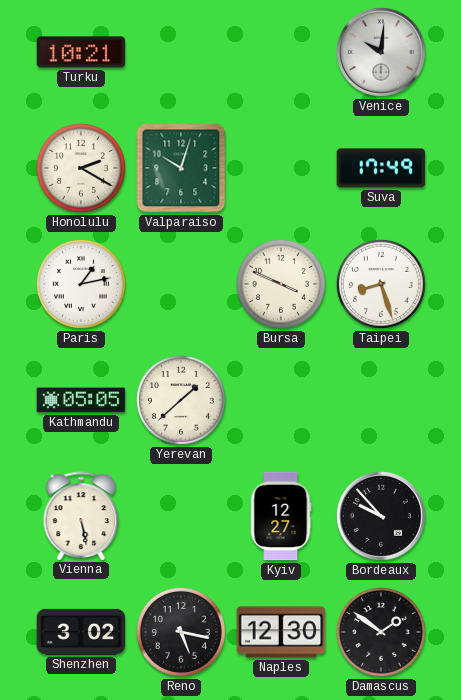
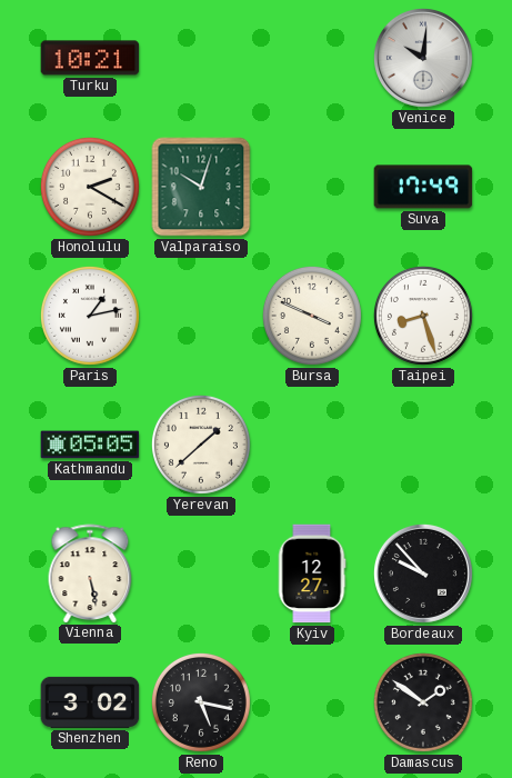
Naples: 12:30 -> none
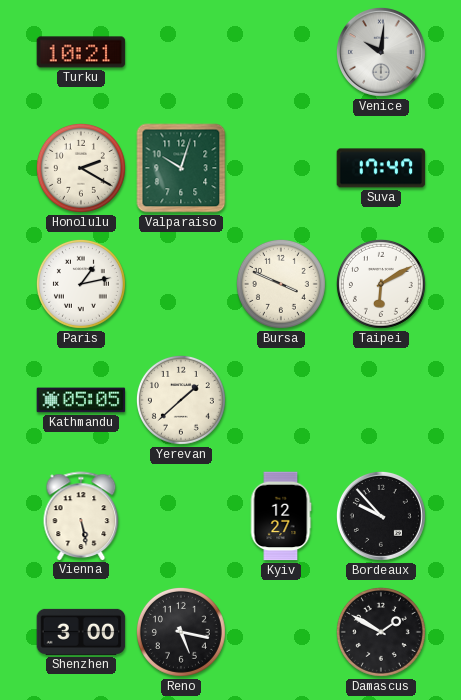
Suva: 17:49 -> 17:47
Taipei: 8:27 -> 6:10
Shenzhen: 3:02 -> 3:00
Damascus: 1:51 -> 1:50
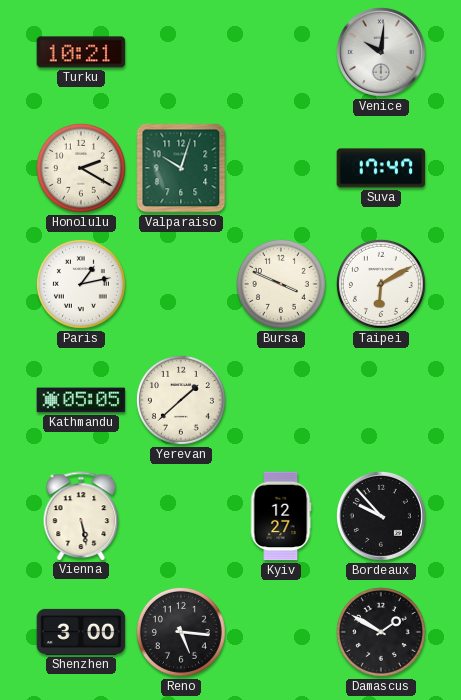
Reno: 5:17 -> 5:16
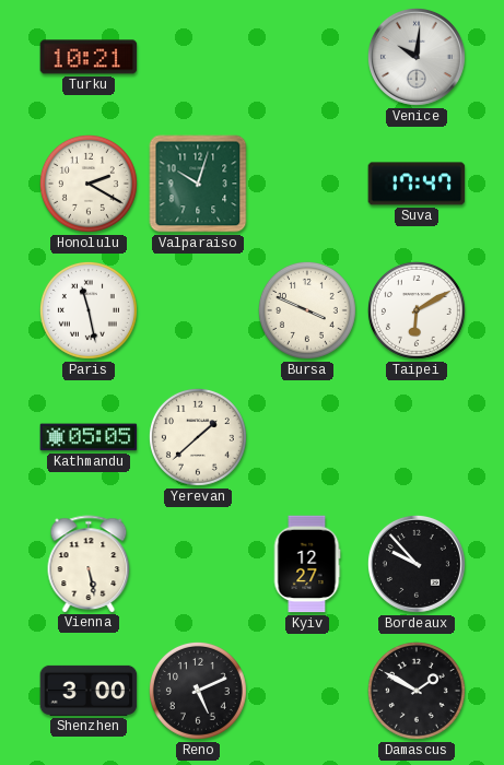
Paris: 1:13 -> 11:28
Reno: 5:16 -> 5:11
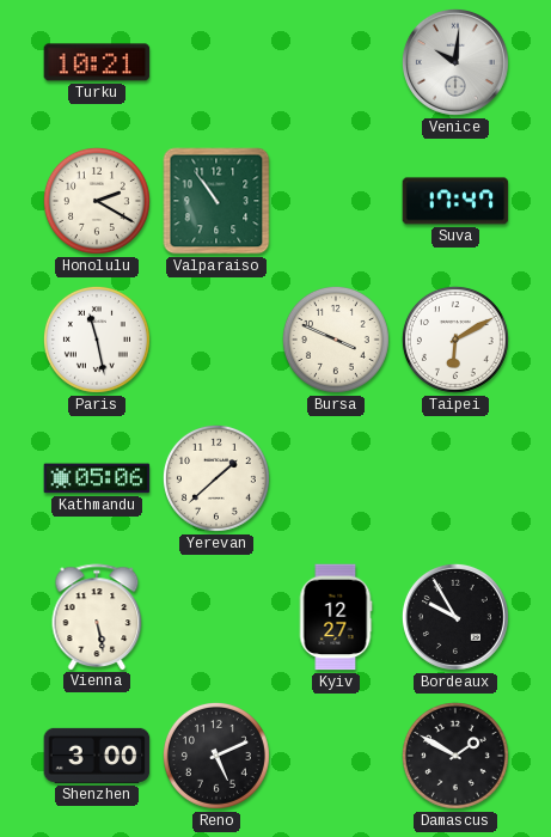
Valparaiso: 10:03 -> 10:54
Kathmandu: 05:05 -> 05:06
Bordeaux: 9:53 -> 9:55
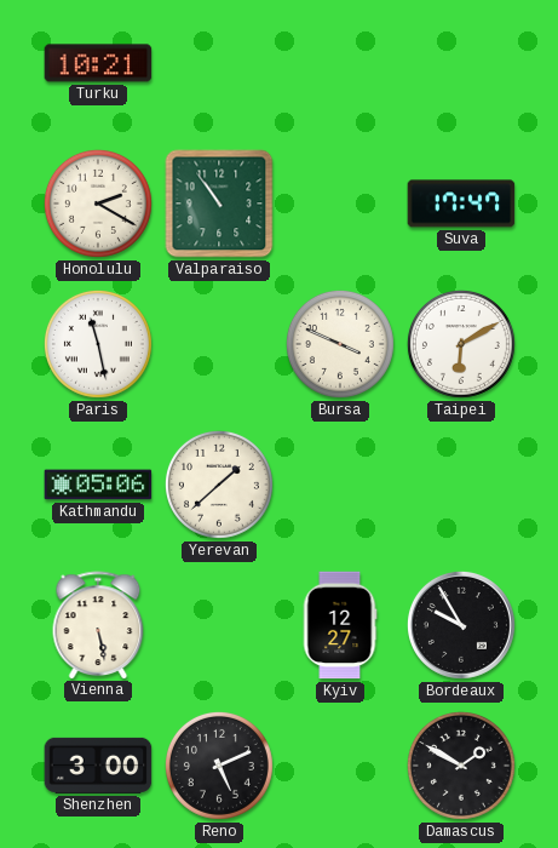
Venice: 10:01 -> none
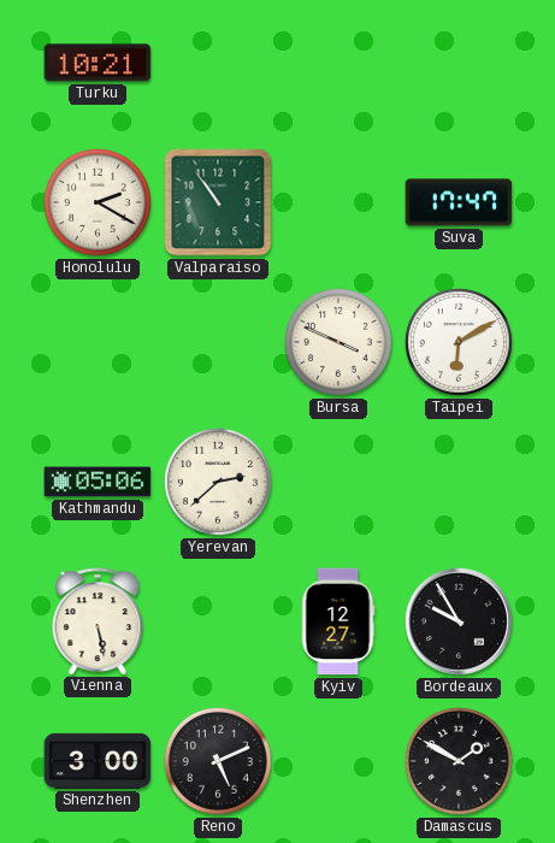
Paris: 11:28 -> none
Yerevan: 1:38 -> 2:38
